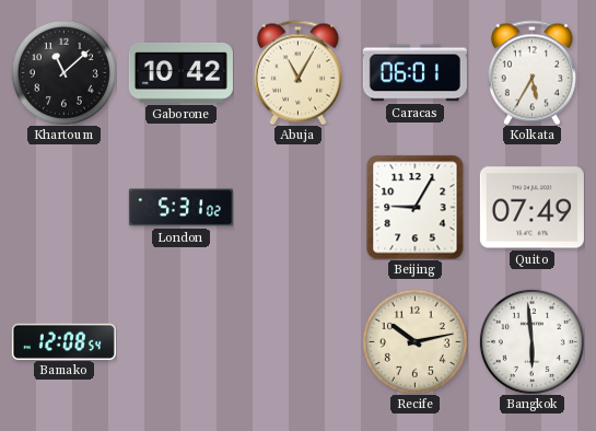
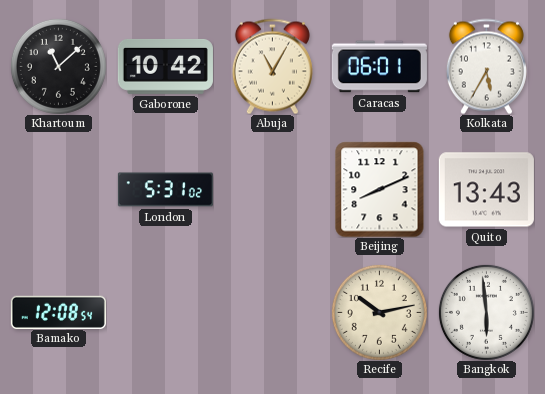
Beijing: 9:05 -> 8:11
Quito: 07:49 -> 13:43
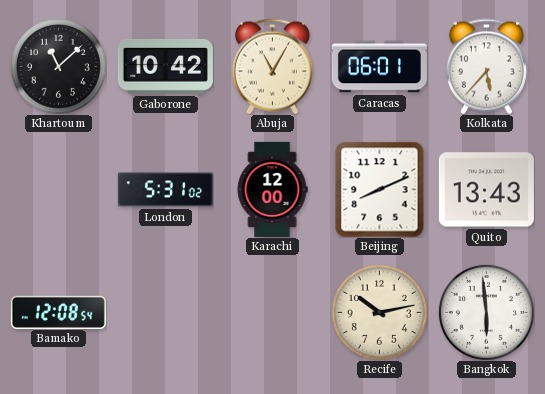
Kolkata: 5:35 -> 5:37
Karachi: none -> 12:00
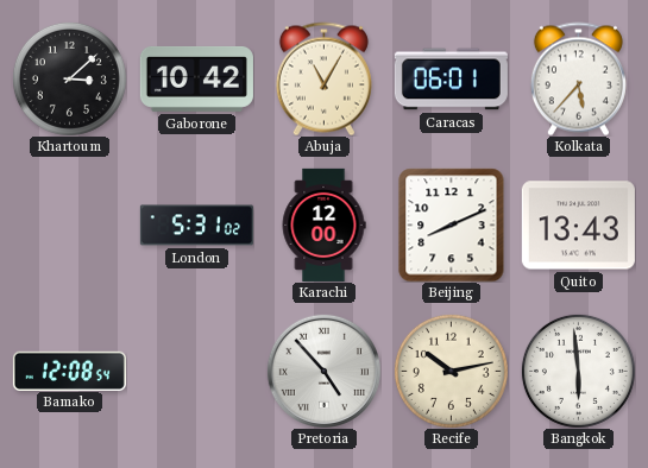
Khartoum: 11:08 -> 3:08
Pretoria: none -> 4:53
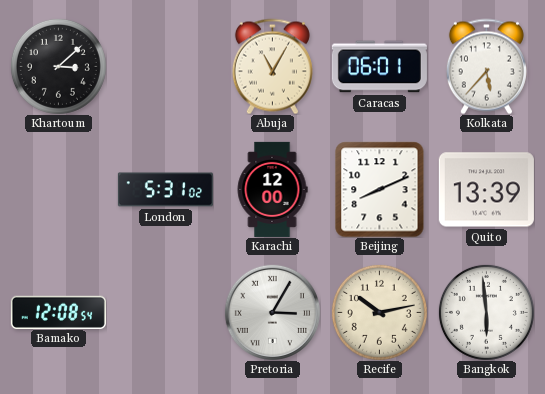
Gaborone: 10:42 -> none
Quito: 13:43 -> 13:39
Pretoria: 4:53 -> 3:05
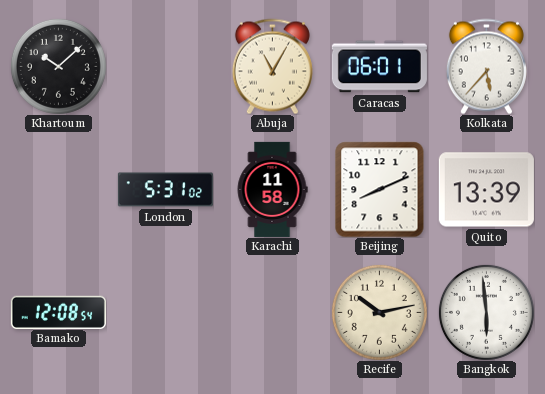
Khartoum: 3:08 -> 10:08
Karachi: 12:00 -> 11:58
Pretoria: 3:05 -> none
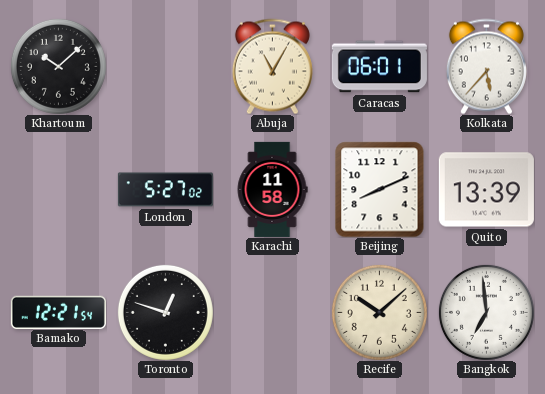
London: 5:31 -> 5:27
Bamako: 12:08 -> 12:21
Toronto: none -> 12:48
Recife: 10:13 -> 10:08
Bangkok: 5:59 -> 6:59
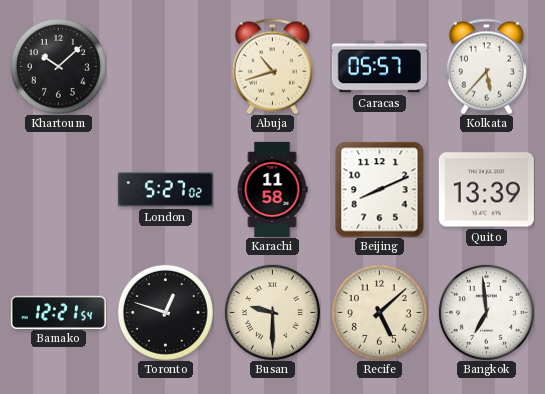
Abuja: 11:05 -> 10:42
Caracas: 06:01 -> 05:57
Busan: none -> 9:30
Recife: 10:08 -> 5:08
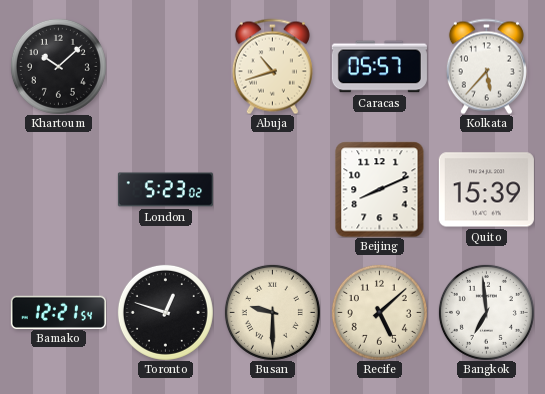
London: 5:27 -> 5:23
Karachi: 11:58 -> none
Quito: 13:39 -> 15:39
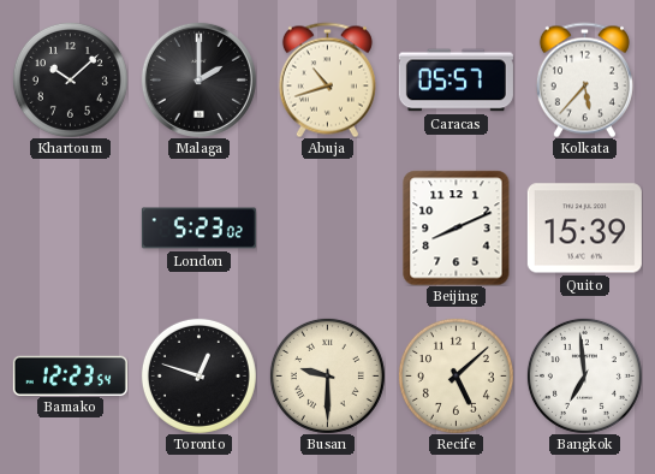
Malaga: none -> 2:00
Bamako: 12:21 -> 12:23
